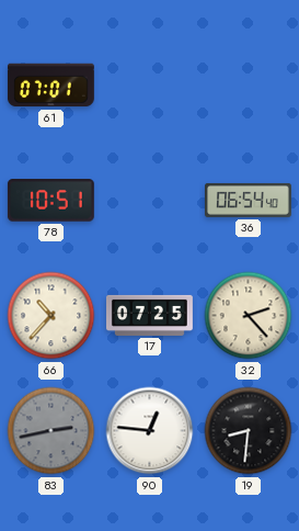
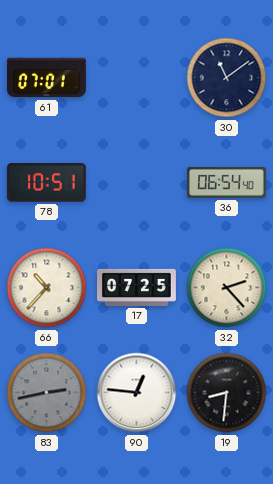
30: none -> 11:09
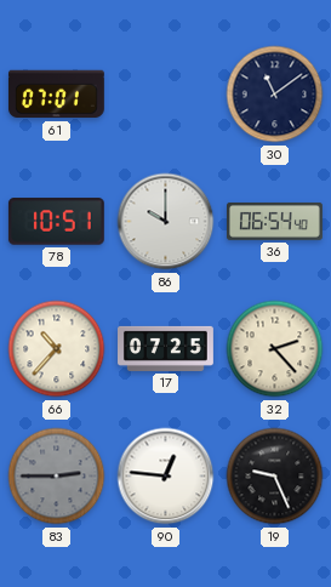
86: none -> 10:00
83: 2:43 -> 2:45
19: 8:31 -> 9:26
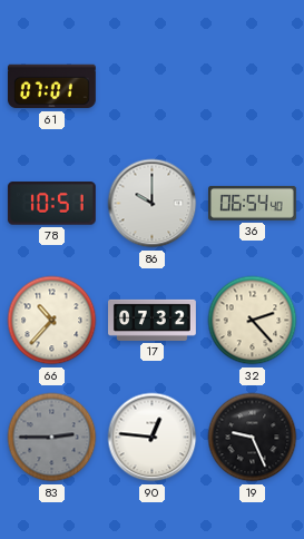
30: 11:09 -> none
17: 07:25 -> 07:32
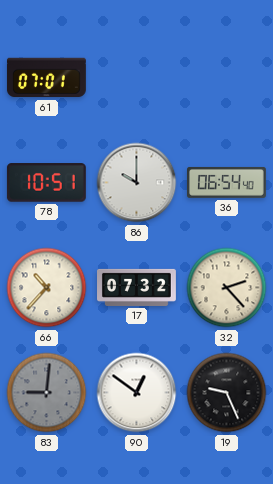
83: 2:45 -> 9:01
90: 12:46 -> 12:51
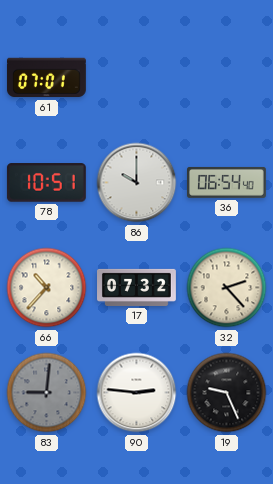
90: 12:51 -> 2:46
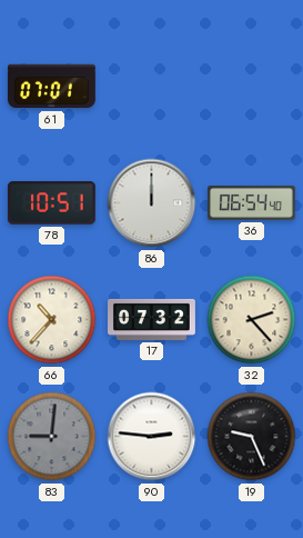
86: 10:00 -> 12:00
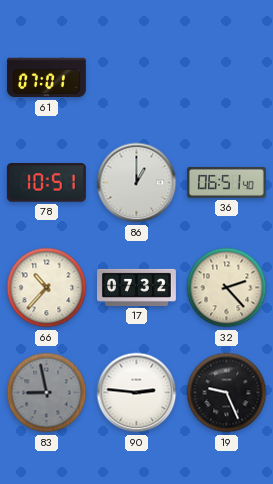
86: 12:00 -> 1:00
36: 06:54 -> 06:51
83: 9:01 -> 8:58
